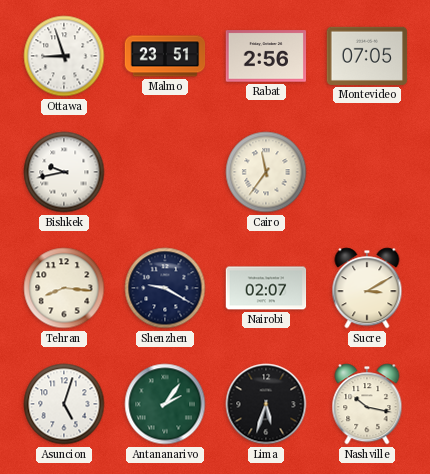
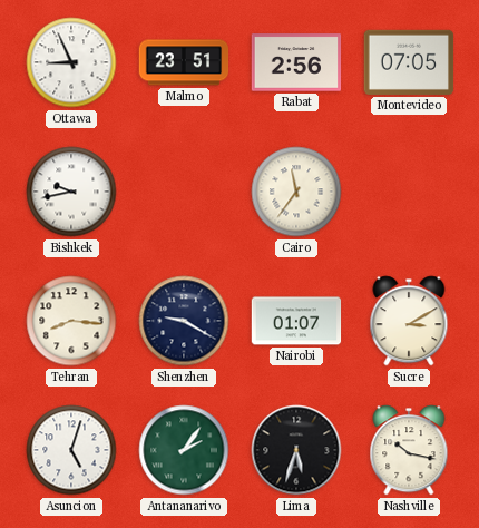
Ottawa: 8:57 -> 8:56
Nairobi: 02:07 -> 01:07
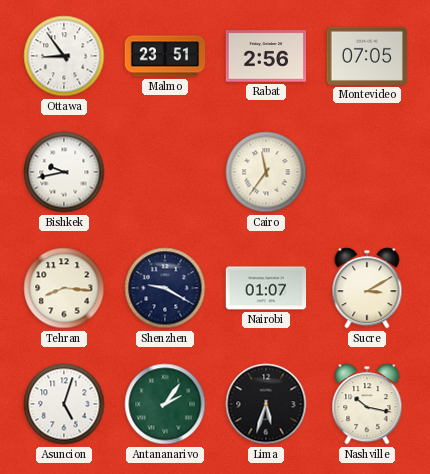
Ottawa: 8:56 -> 8:54
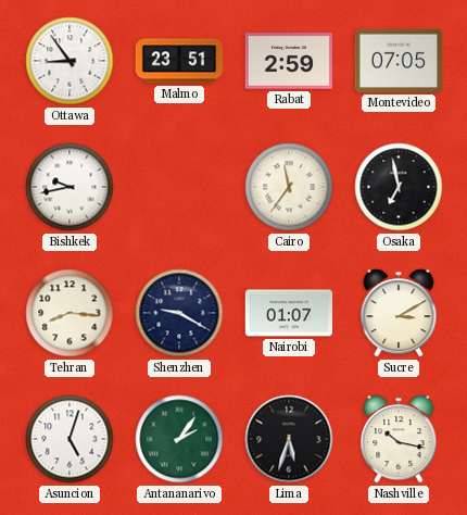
Rabat: 2:56 -> 2:59
Osaka: none -> 6:58
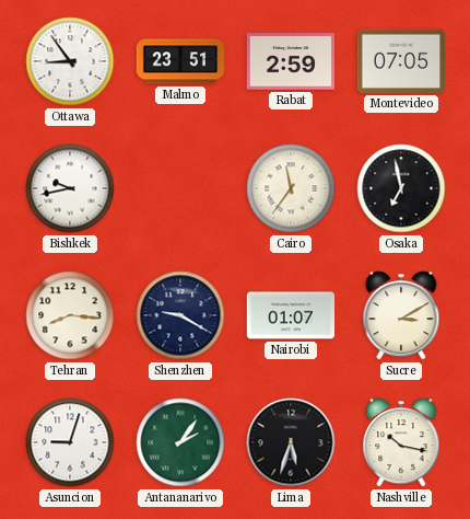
Asuncion: 5:03 -> 9:03
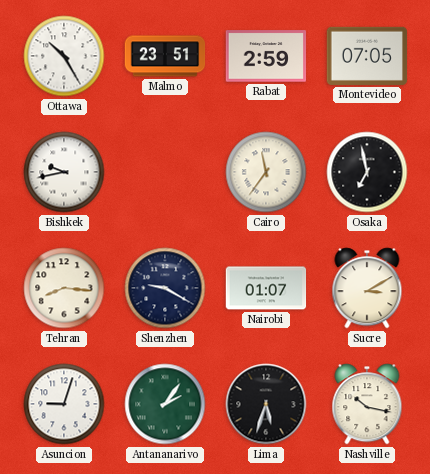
Ottawa: 8:54 -> 10:25
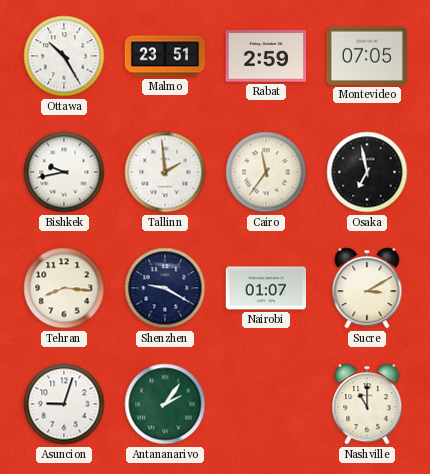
Tallinn: none -> 1:59
Lima: 5:33 -> none
Nashville: 10:17 -> 11:00
